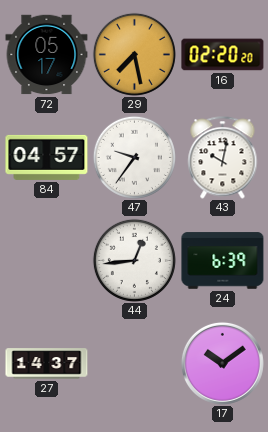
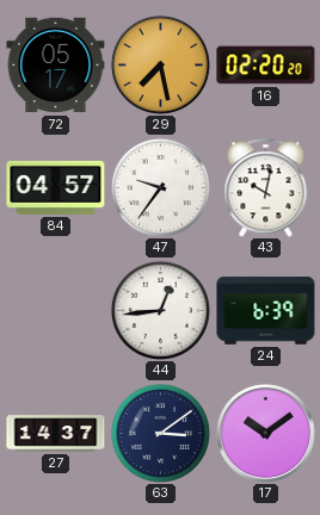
63: none -> 3:09
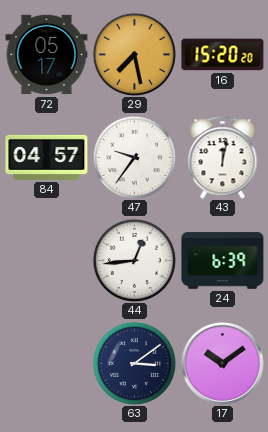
16: 02:20 -> 15:20
43: 10:02 -> 12:02
27: 14:37 -> none
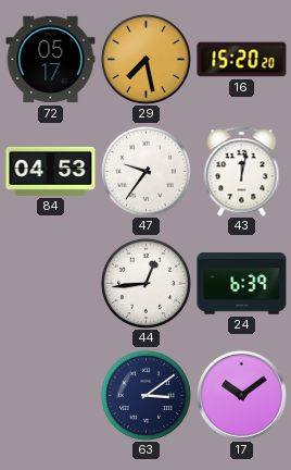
84: 04:57 -> 04:53
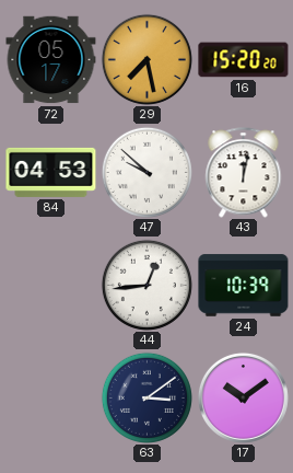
47: 9:36 -> 9:52
24: 6:39 -> 10:39
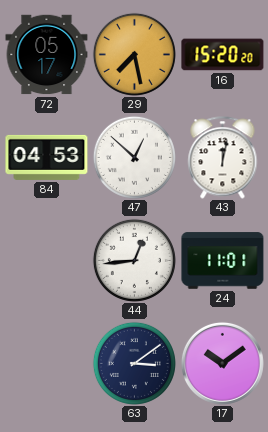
47: 9:52 -> 12:52
24: 10:39 -> 11:01
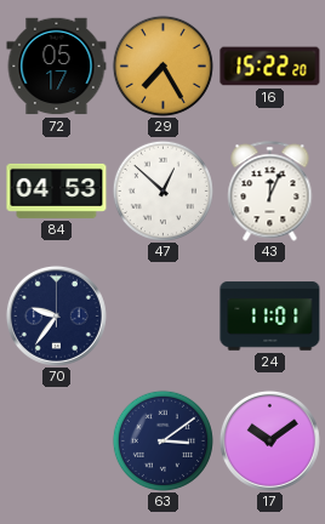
29: 7:28 -> 7:25
16: 15:20 -> 15:22
43: 12:02 -> 12:04
70: none -> 9:36
44: 12:44 -> none
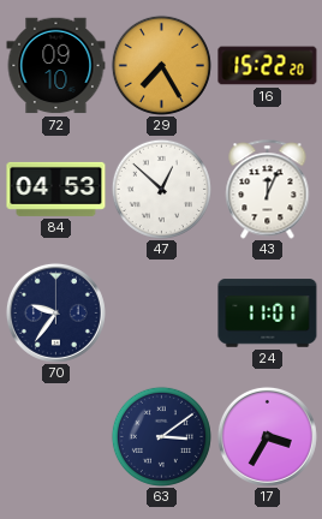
72: 05:17 -> 09:10
17: 10:09 -> 3:35
